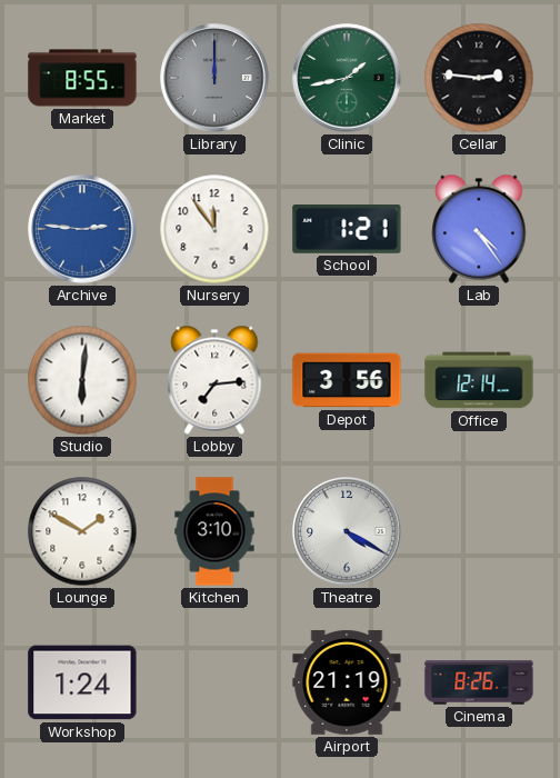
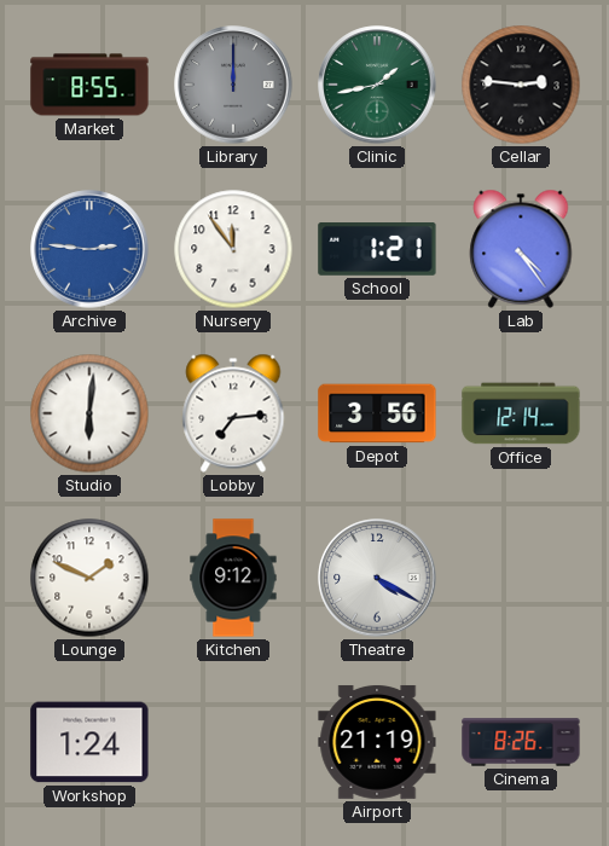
Lounge: 1:50 -> 1:49
Kitchen: 3:10 -> 9:12
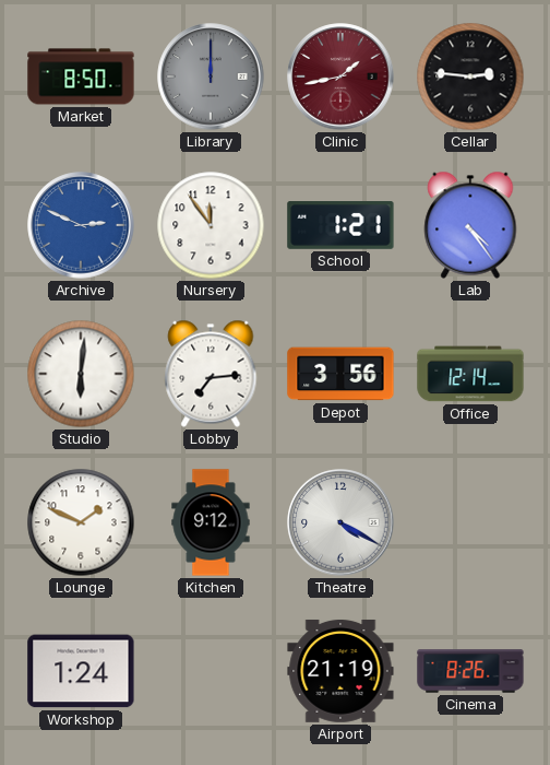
Market: 8:55 -> 8:50
Clinic dial: green -> burgundy
Archive: 2:46 -> 2:49
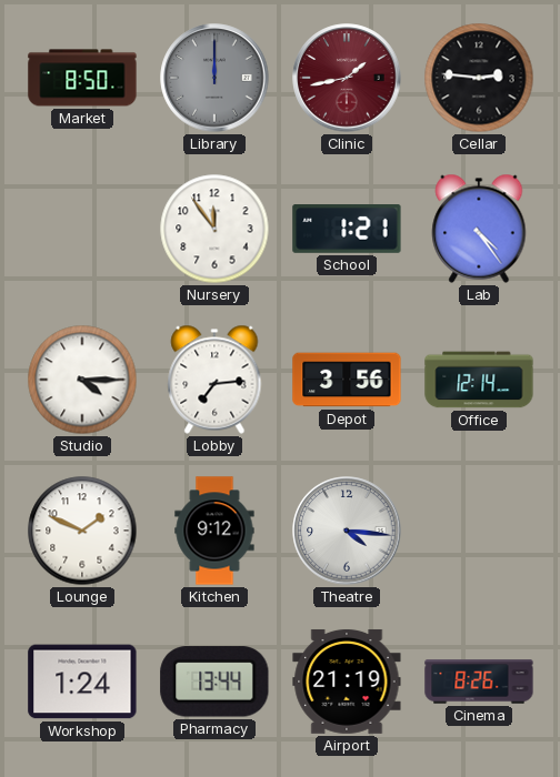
Archive: 2:49 -> none
Studio: 6:01 -> 4:15
Theatre: 4:20 -> 4:16
Pharmacy: none -> 13:44
